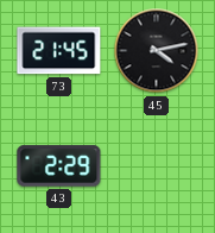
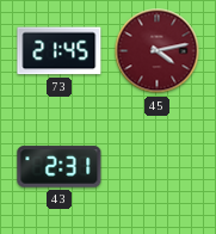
45 dial: black -> burgundy
43: 2:29 -> 2:31
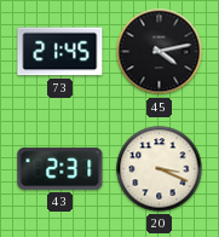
45 dial: burgundy -> black
20: none -> 3:19
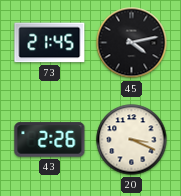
43: 2:31 -> 2:26
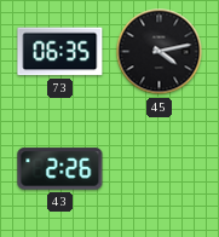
73: 21:45 -> 06:35
20: 3:19 -> none
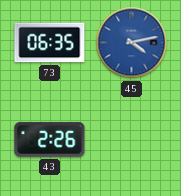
45 dial: black -> blue
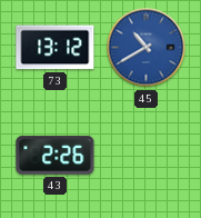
73: 06:35 -> 13:12
45: 4:13 -> 10:40
